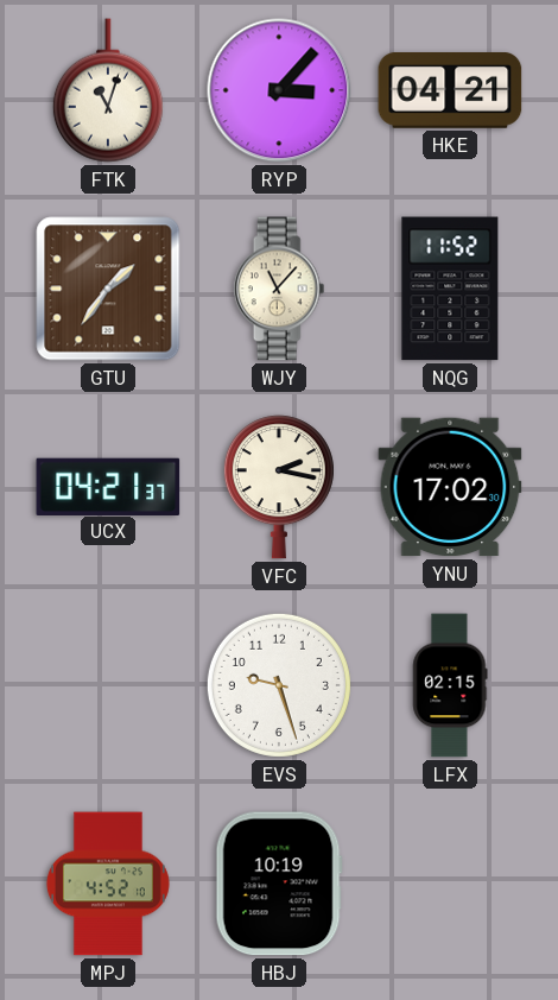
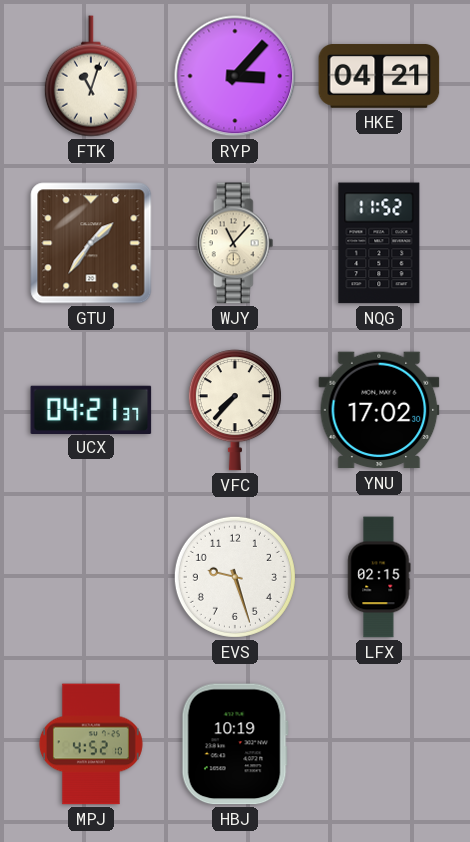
VFC: 2:17 -> 7:37
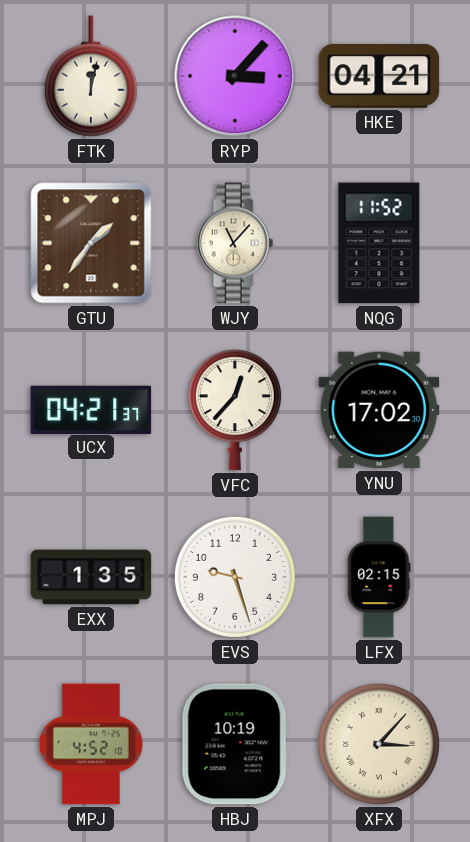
FTK: 11:03 -> 12:02
VFC: 7:37 -> 12:37
EXX: none -> 1:35
XFX: none -> 3:07
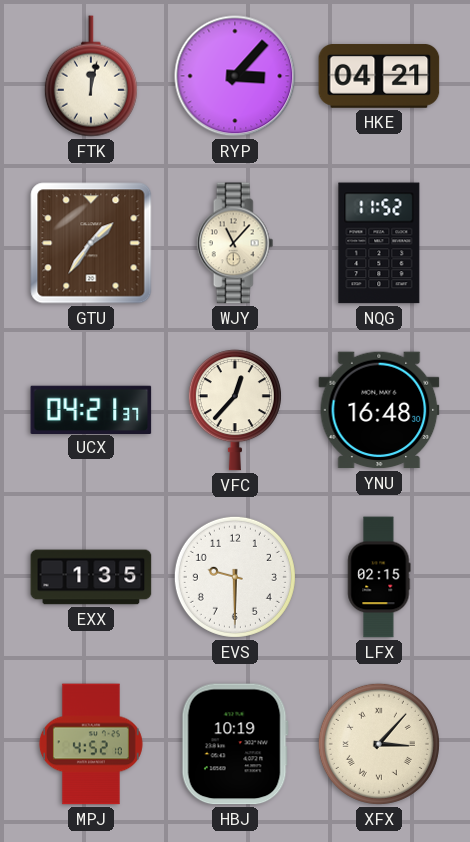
YNU: 17:02 -> 16:48
EVS: 9:27 -> 9:30
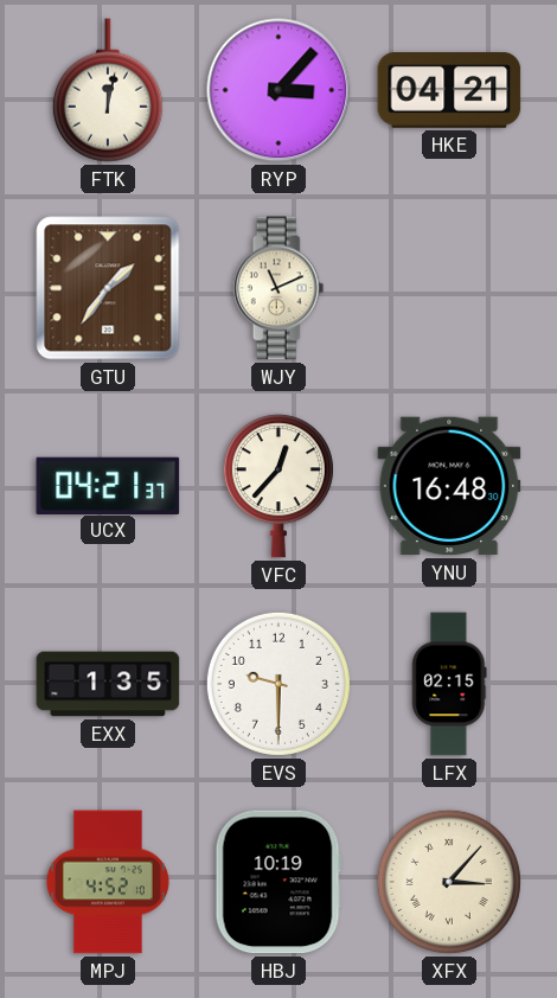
WJY: 11:07 -> 11:11
NQG: 11:52 -> none
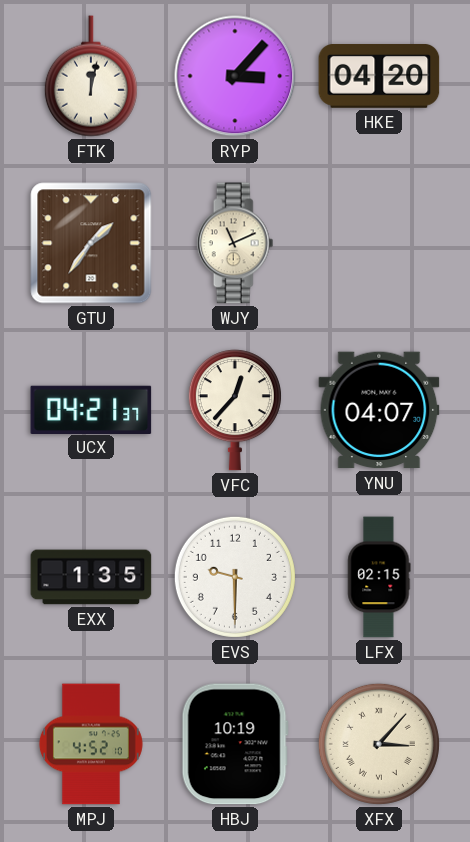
HKE: 04:21 -> 04:20
YNU: 16:48 -> 04:07
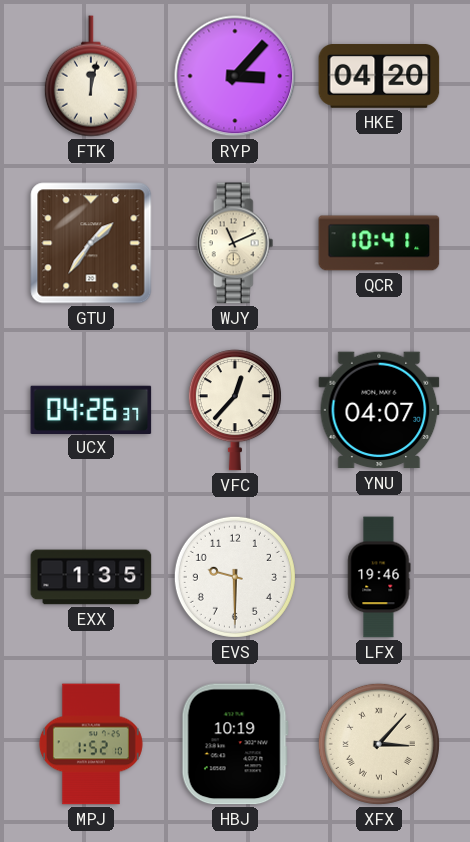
QCR: none -> 10:41
UCX: 04:21 -> 04:26
LFX: 02:15 -> 19:46
MPJ: 4:52 -> 1:52
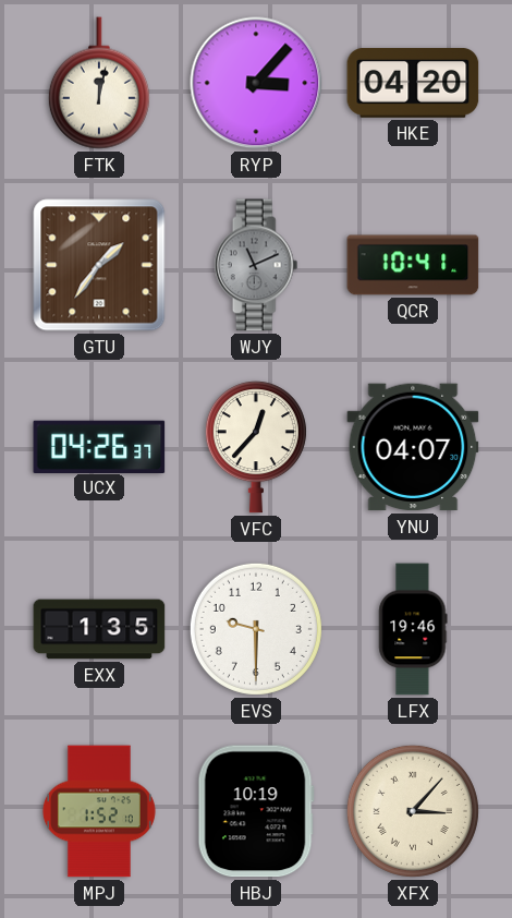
WJY dial: cream -> grey
